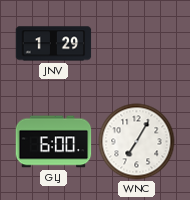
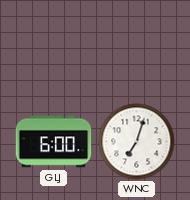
JNV: 1:29 -> none
WNC: 7:05 -> 7:03
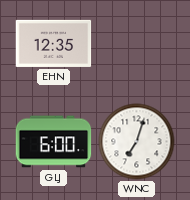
EHN: none -> 12:35
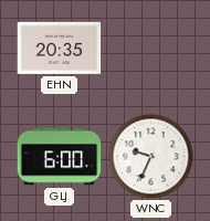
EHN: 12:35 -> 20:35
WNC: 7:03 -> 9:34
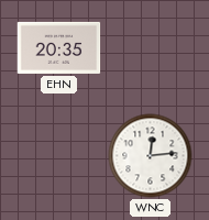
GLJ: 6:00 -> none
WNC: 9:34 -> 12:14
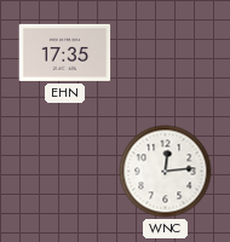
EHN: 20:35 -> 17:35
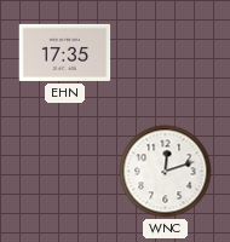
WNC: 12:14 -> 12:12
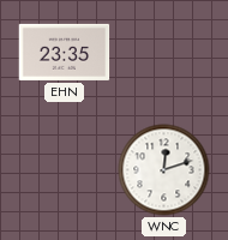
EHN: 17:35 -> 23:35
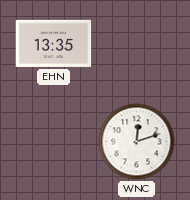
EHN: 23:35 -> 13:35
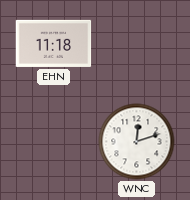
EHN: 13:35 -> 11:18
